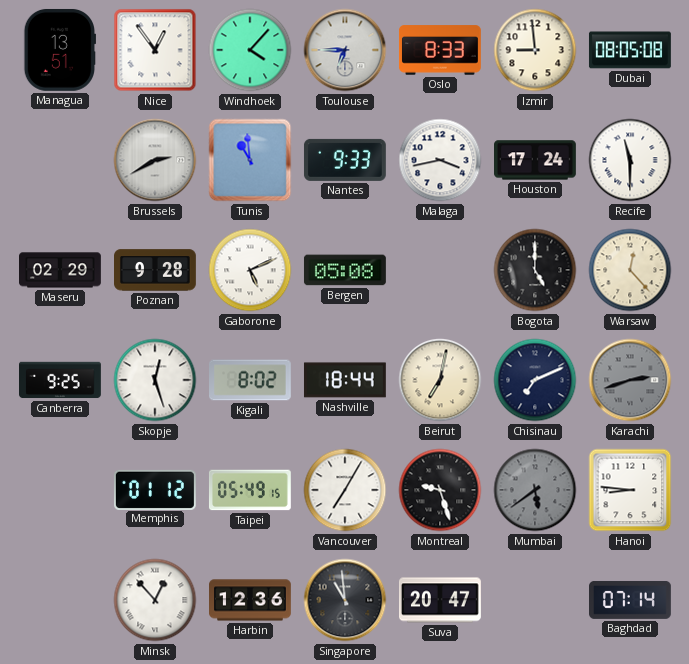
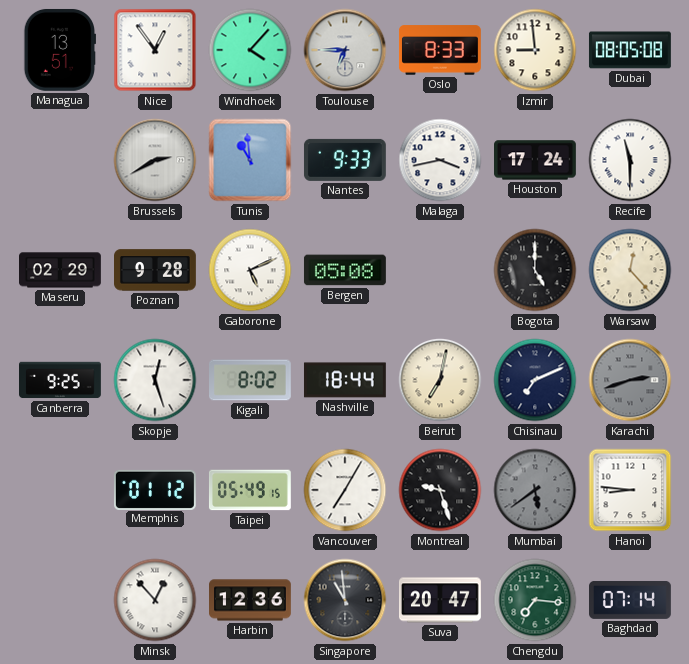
Chengdu: none -> 7:16
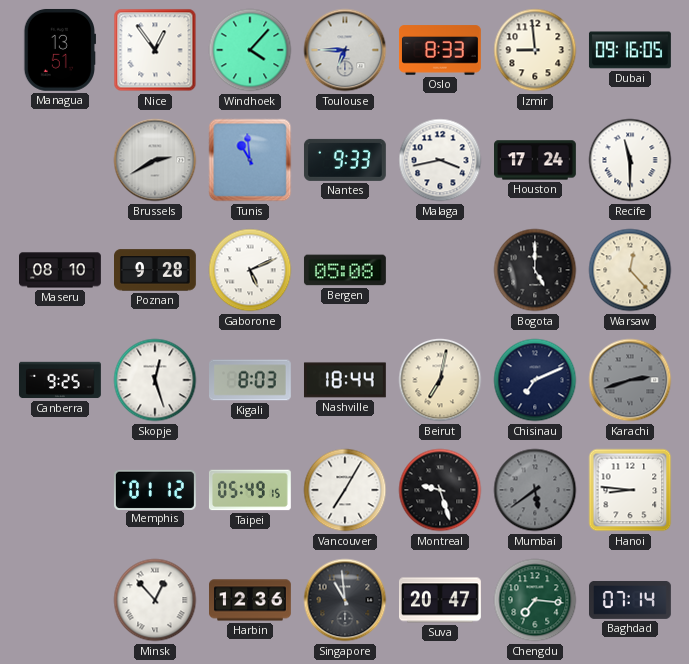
Dubai: 08:05 -> 09:16
Maseru: 02:29 -> 08:10
Kigali: 8:02 -> 8:03
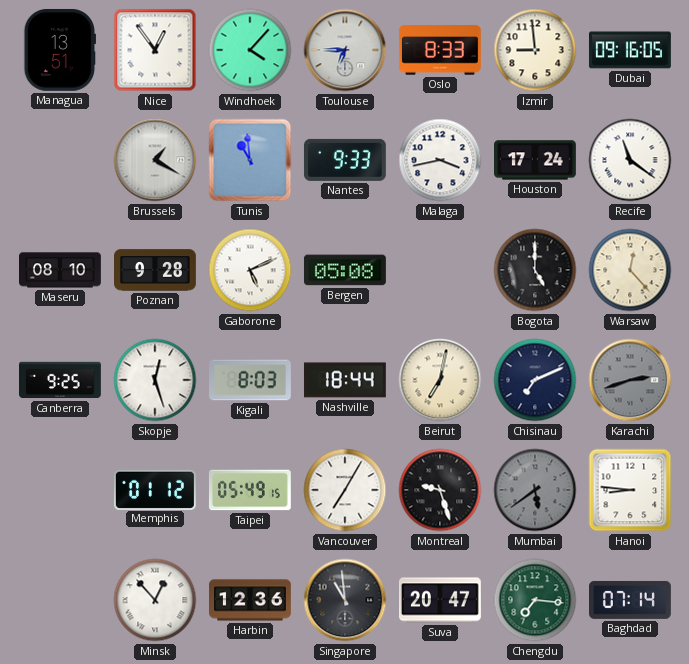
Brussels: 2:40 -> 1:20
Recife: 11:30 -> 11:21
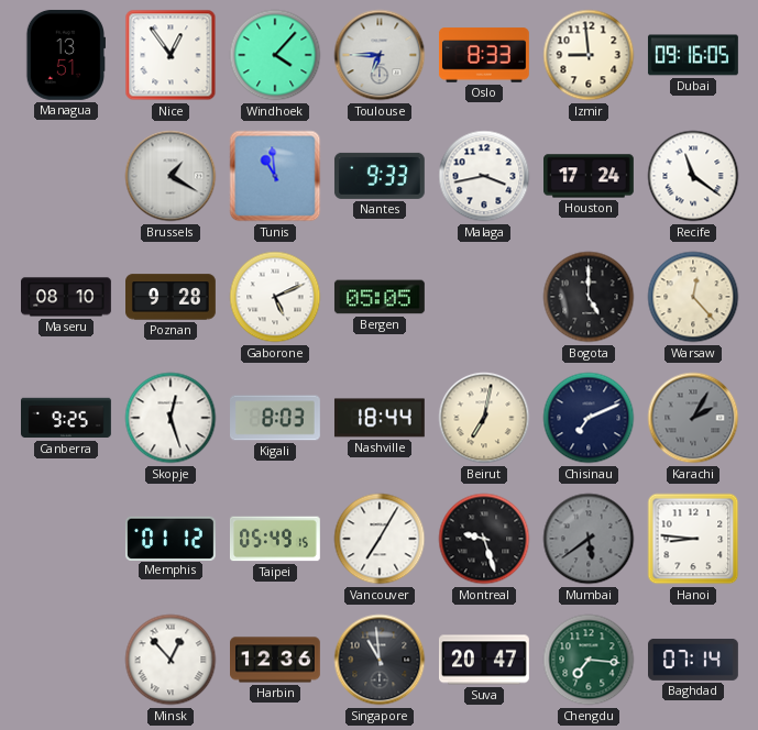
Bergen: 05:08 -> 05:05
Karachi: 2:42 -> 2:05
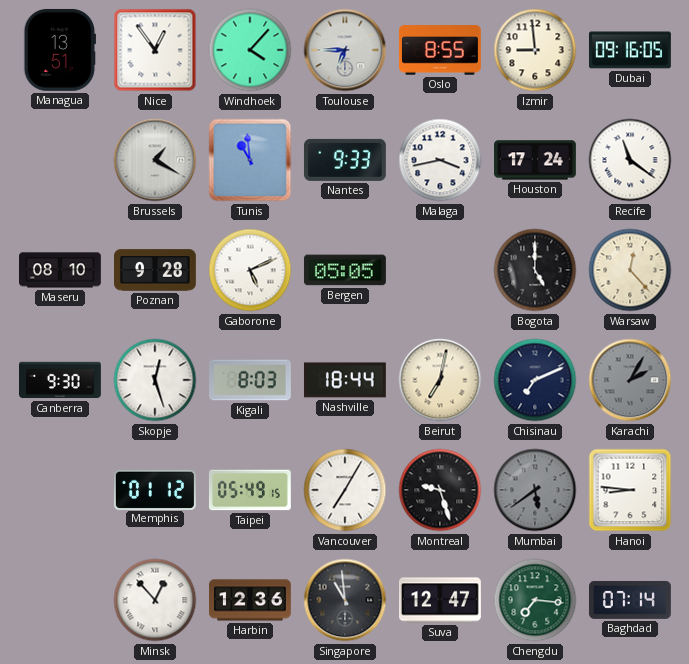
Oslo: 8:33 -> 8:55
Canberra: 9:25 -> 9:30
Suva: 20:47 -> 12:47
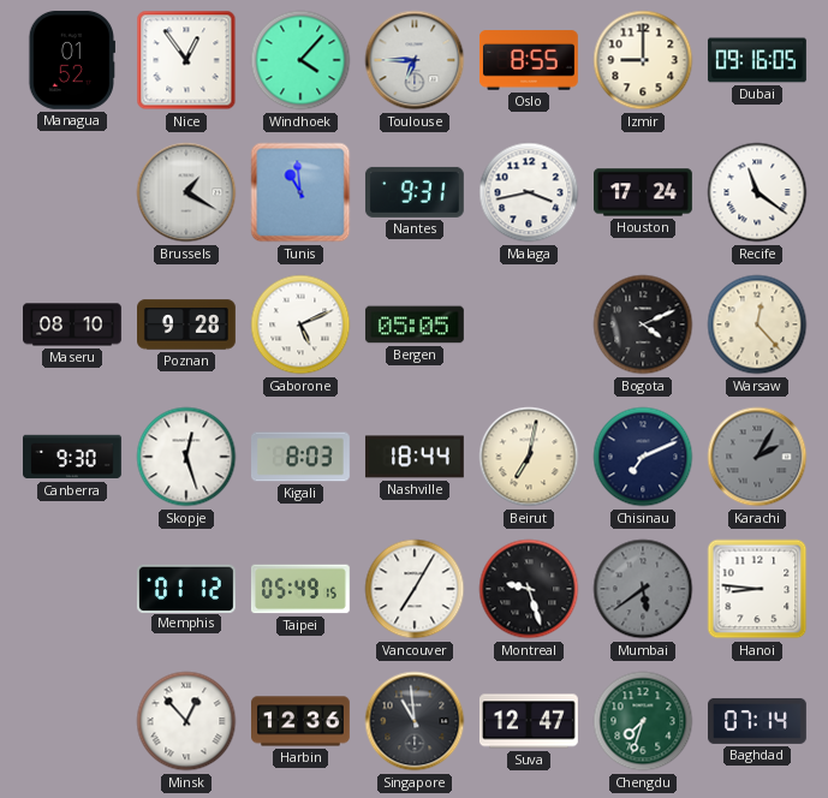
Managua: 13:51 -> 01:52
Izmir: 8:59 -> 9:00
Nantes: 9:33 -> 9:31
Bogota: 5:00 -> 4:11
Chengdu: 7:16 -> 7:33
